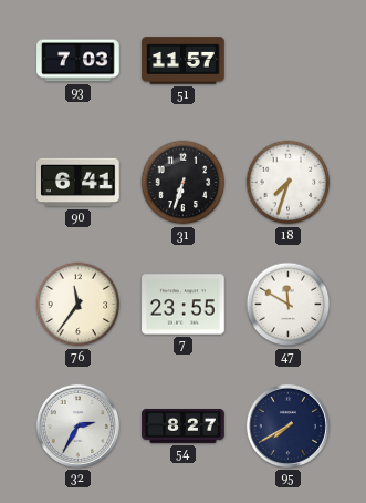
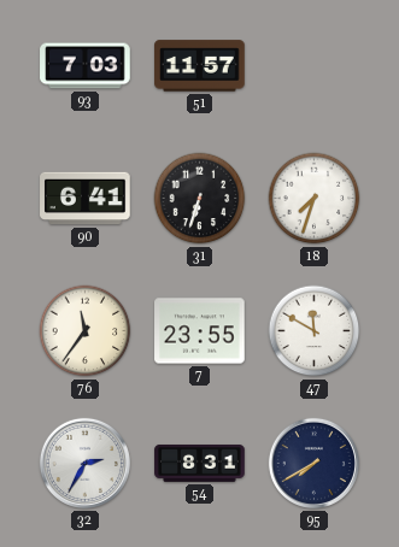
54: 8:27 -> 8:31
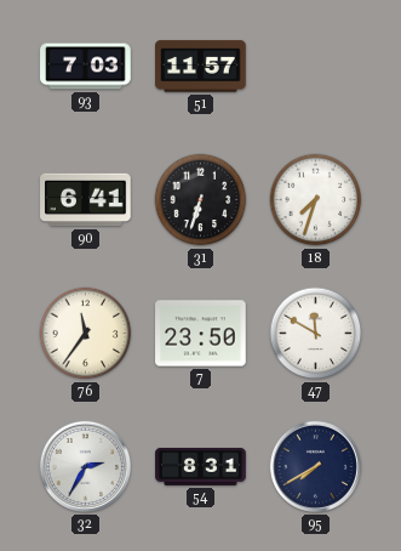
7: 23:55 -> 23:50
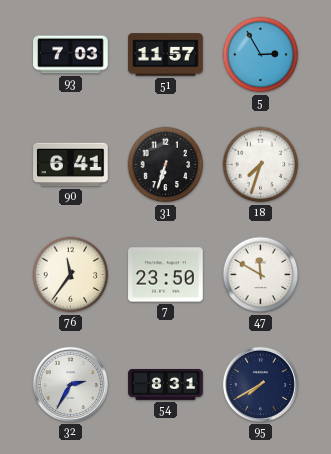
5: none -> 2:55
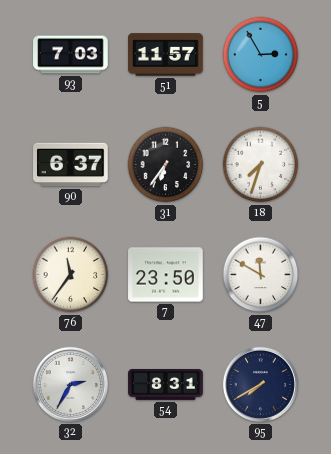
90: 6:41 -> 6:37
31: 6:33 -> 6:36
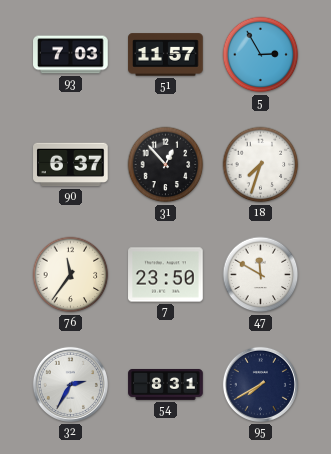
31: 6:36 -> 12:53
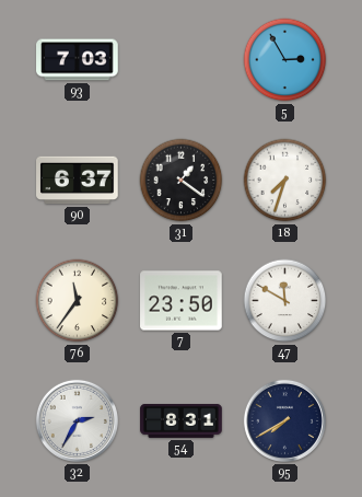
51: 11:57 -> none
31: 12:53 -> 1:21
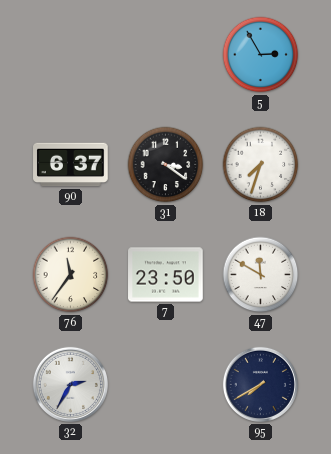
93: 7:03 -> none
31: 1:21 -> 3:21
54: 8:31 -> none
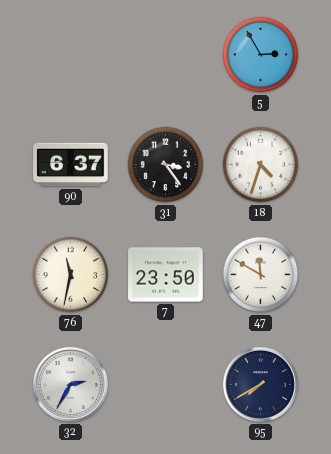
31: 3:21 -> 3:24
18: 7:33 -> 4:33
76: 11:36 -> 11:32
